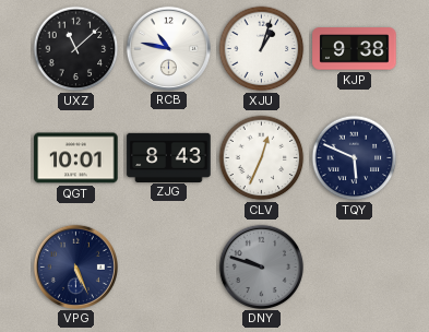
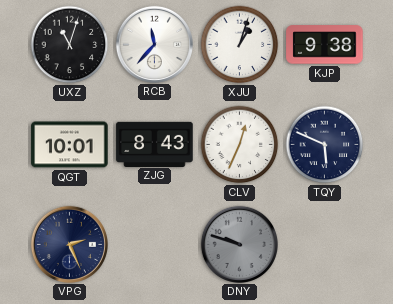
UXZ: 11:08 -> 11:03
RCB: 10:47 -> 11:37
VPG: 5:26 -> 2:26
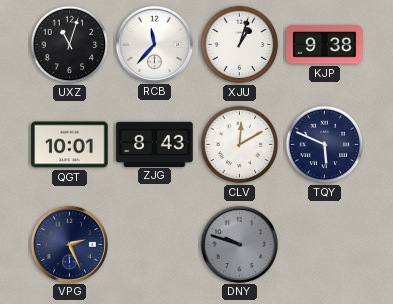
CLV: 12:34 -> 12:10
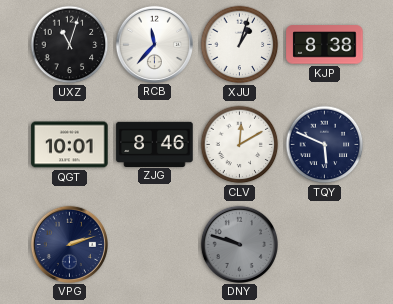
KJP: 9:38 -> 8:38
ZJG: 8:43 -> 8:46
VPG: 2:26 -> 2:12
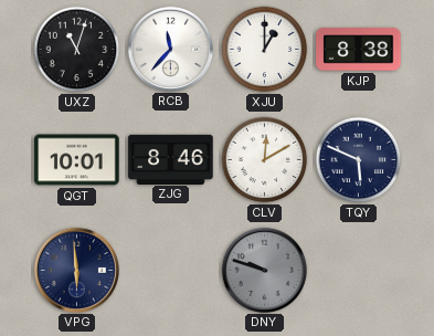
XJU: 1:03 -> 1:00
VPG: 2:12 -> 5:59
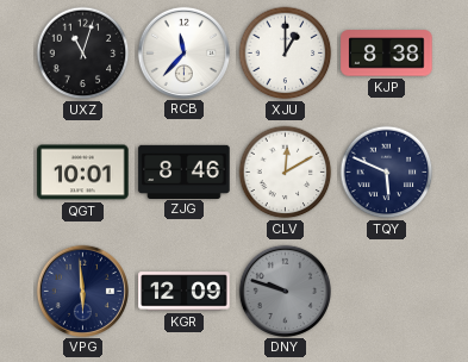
KGR: none -> 12:09
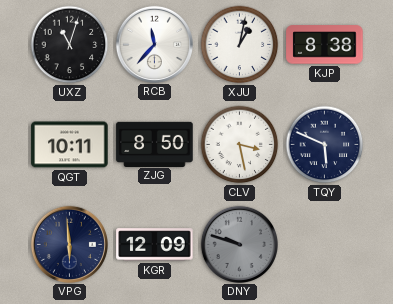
XJU: 1:00 -> 1:02
QGT: 10:01 -> 10:11
ZJG: 8:46 -> 8:50
CLV: 12:10 -> 3:28
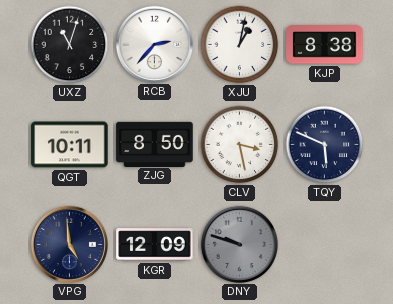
RCB: 11:37 -> 2:37
VPG: 5:59 -> 4:59
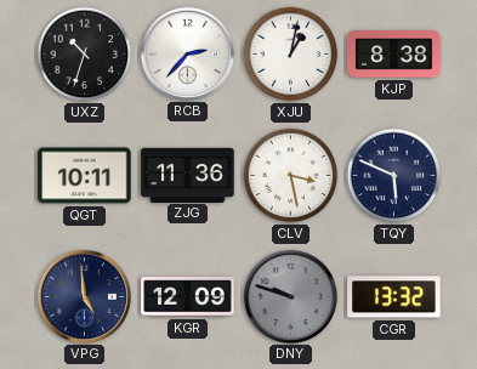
UXZ: 11:03 -> 10:33
ZJG: 8:50 -> 11:36
CGR: none -> 13:32
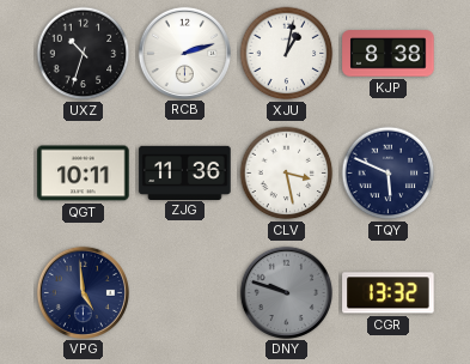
RCB: 2:37 -> 2:12
KGR: 12:09 -> none
